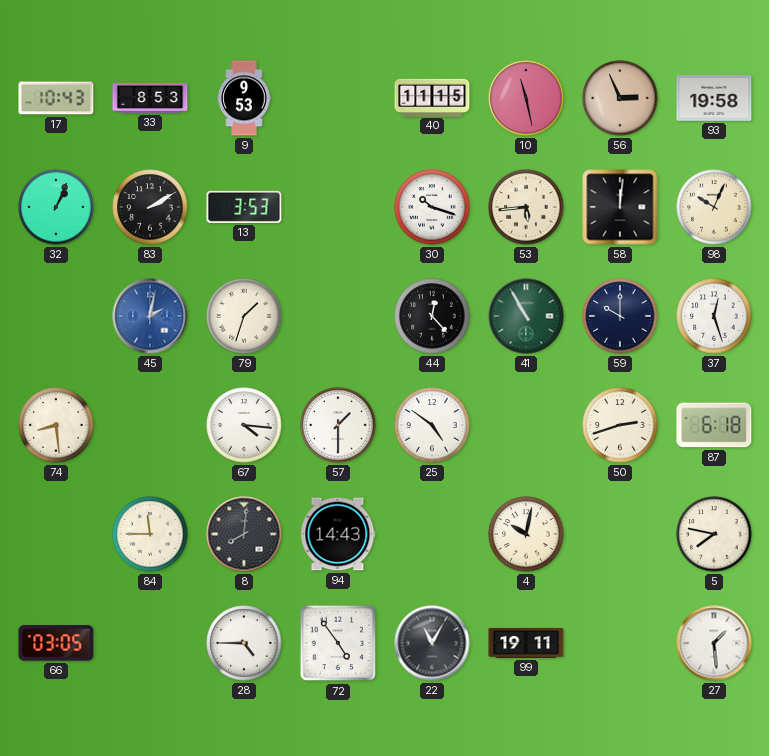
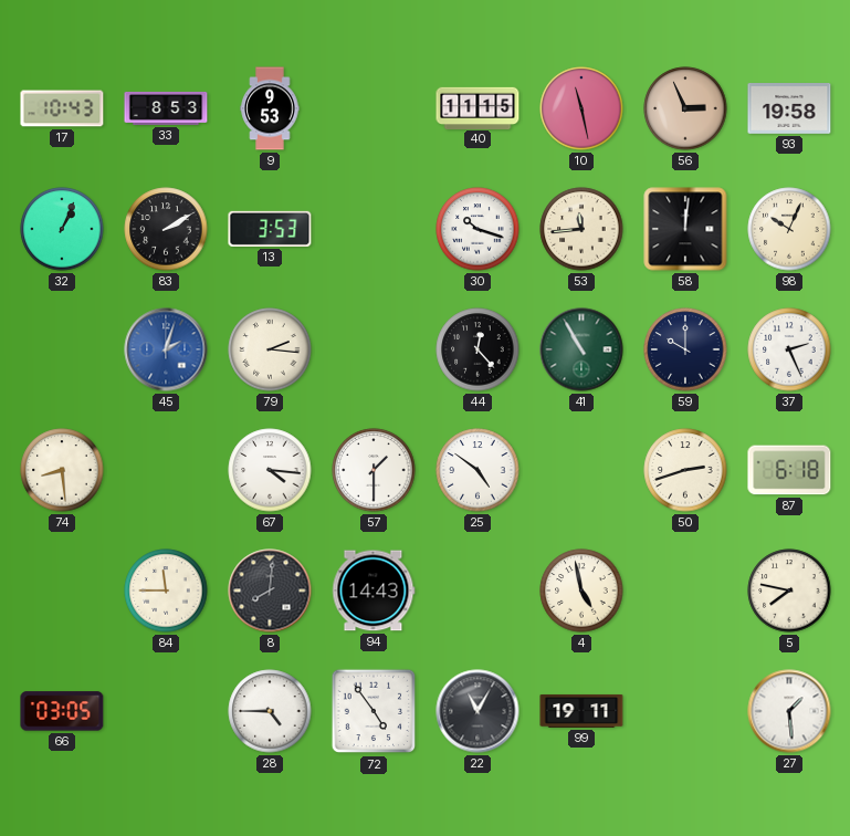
53: 5:44 -> 11:44
45: 2:02 -> 2:03
79: 1:33 -> 2:16
37: 12:27 -> 2:26
4: 10:02 -> 4:58
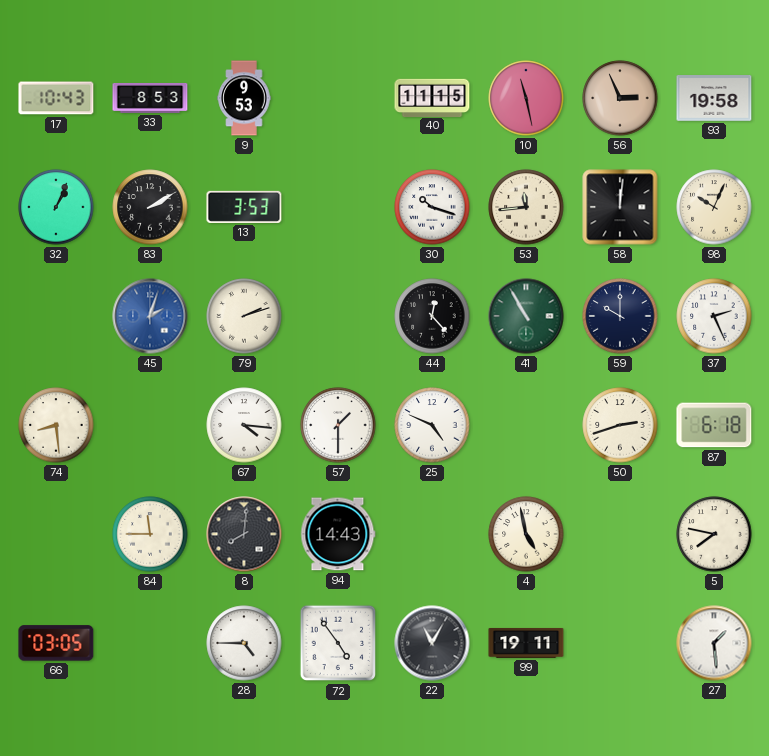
79: 2:16 -> 2:12
25: 4:51 -> 4:49
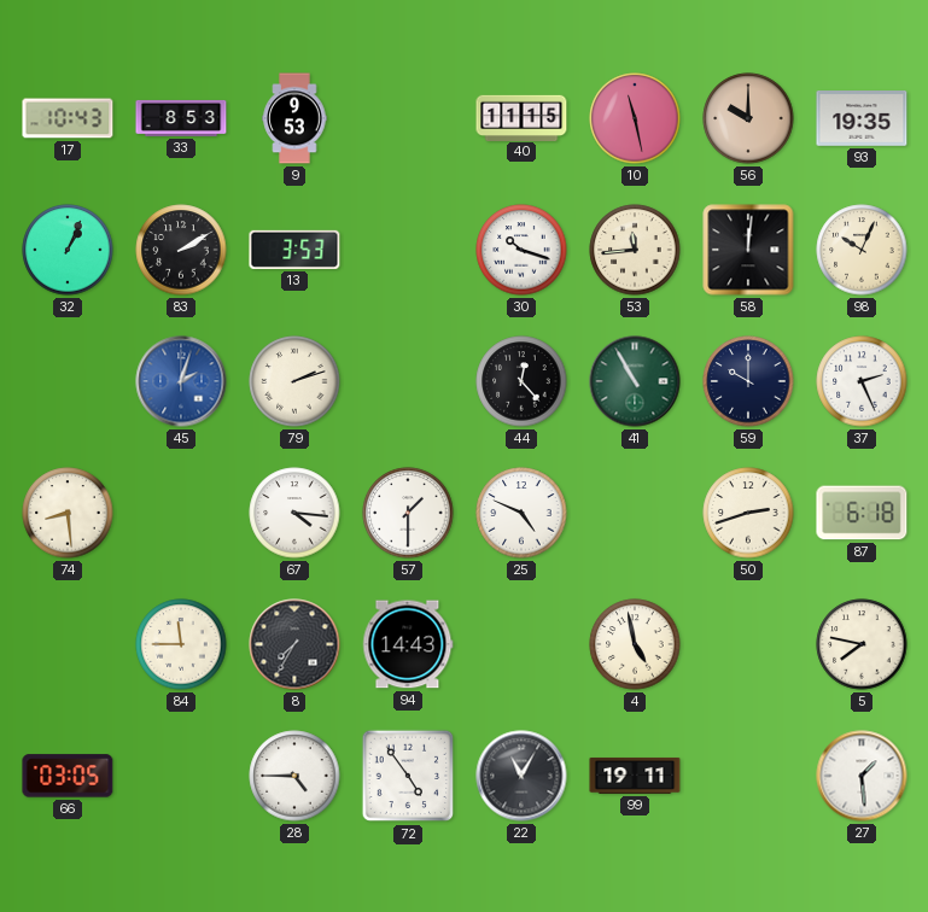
56: 2:56 -> 10:00
93: 19:58 -> 19:35
8: 8:01 -> 7:35
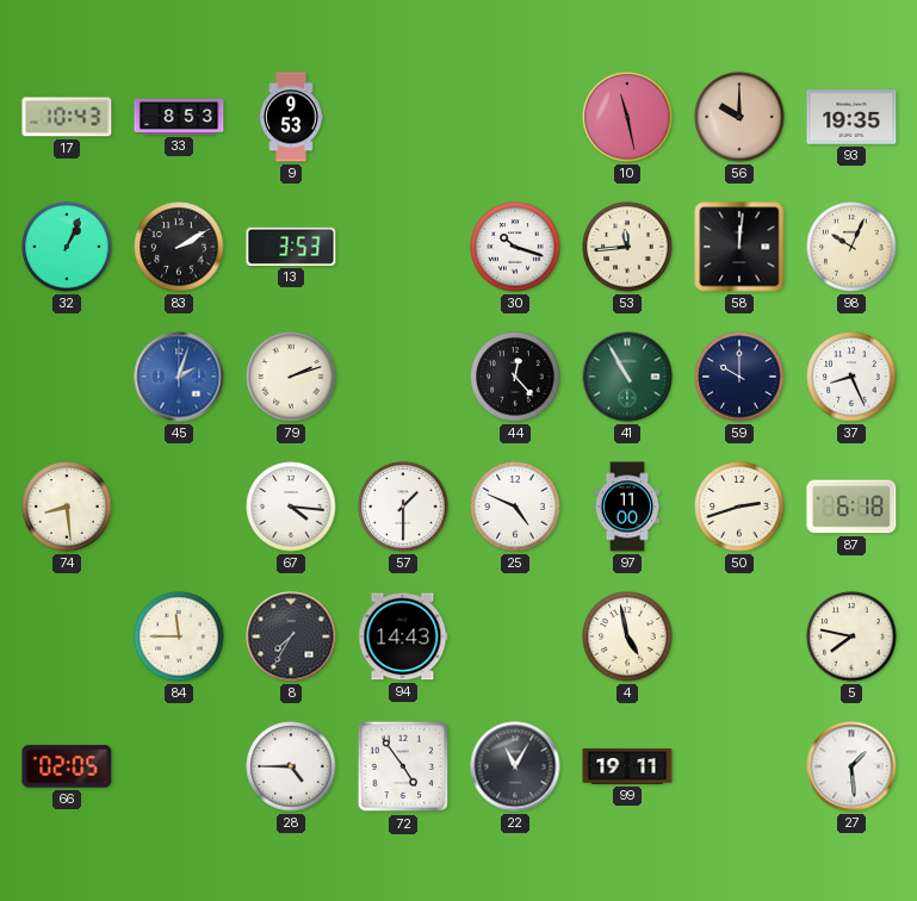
40: 11:15 -> none
37: 2:26 -> 8:26
97: none -> 11:00
66: 03:05 -> 02:05
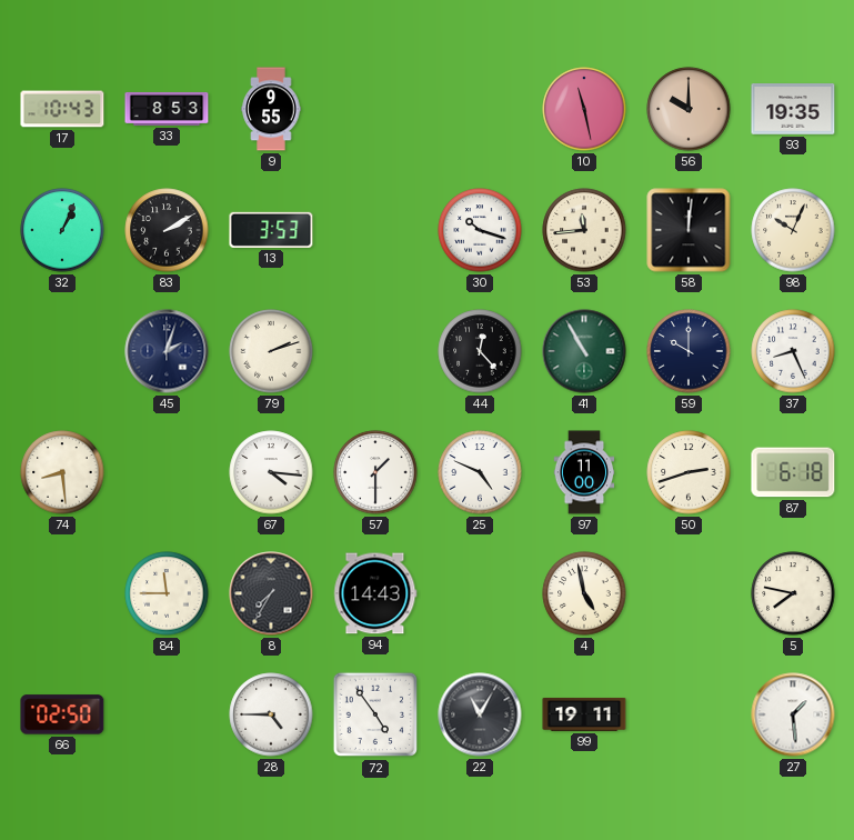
9: 9:53 -> 9:55
45 dial: blue -> navy
66: 02:05 -> 02:50
